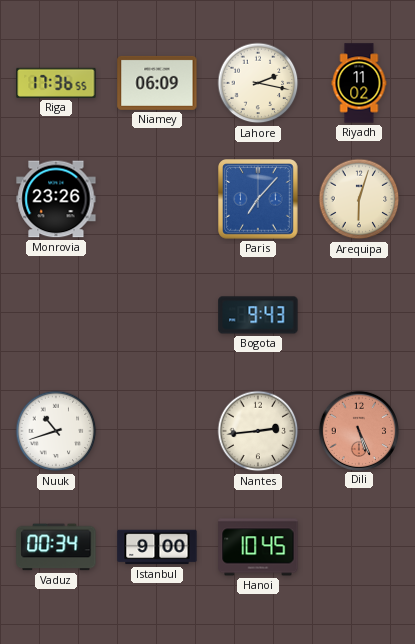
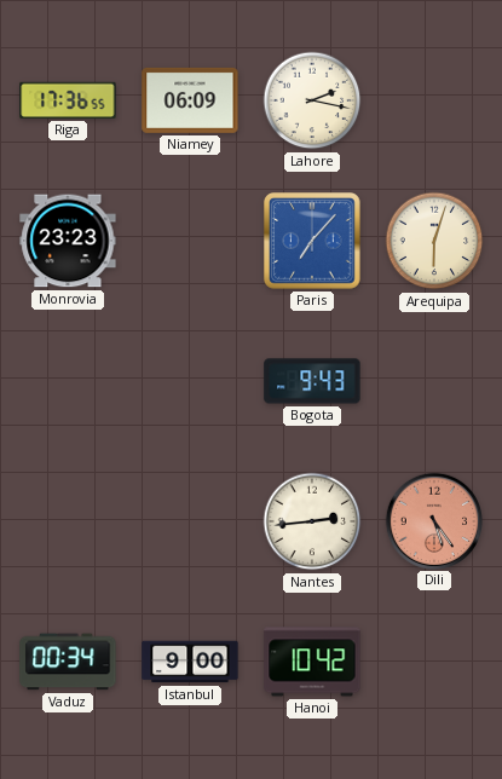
Riyadh: 11:02 -> none
Monrovia: 23:26 -> 23:23
Nuuk: 10:42 -> none
Dili: 5:26 -> 5:24
Hanoi: 10:45 -> 10:42
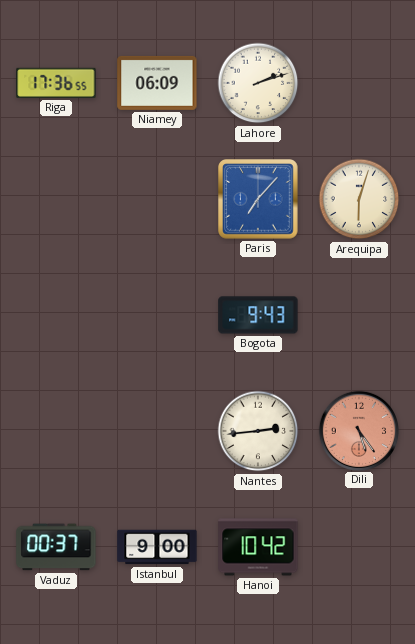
Lahore: 2:17 -> 2:12
Monrovia: 23:23 -> none
Vaduz: 00:34 -> 00:37
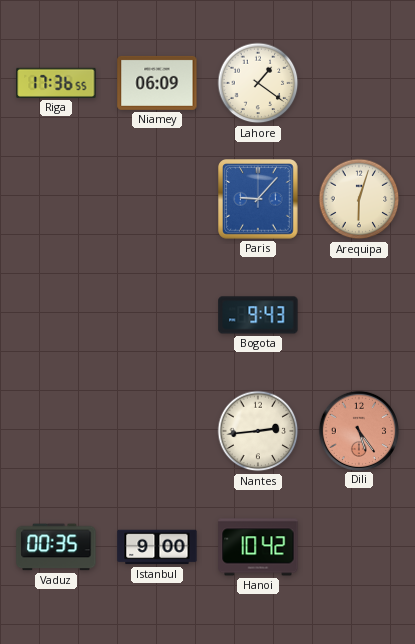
Lahore: 2:12 -> 1:21
Paris: 7:07 -> 9:07
Vaduz: 00:37 -> 00:35
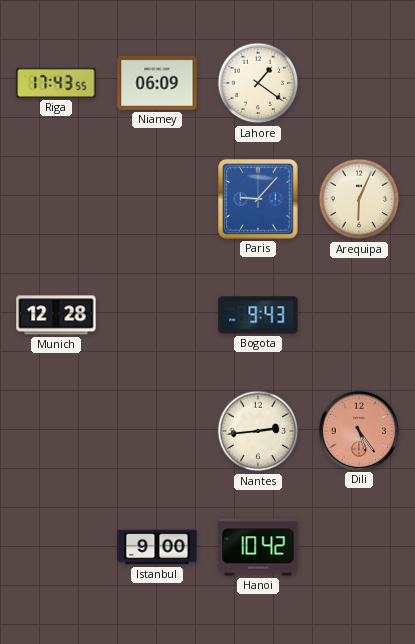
Riga: 17:36 -> 17:43
Arequipa: 6:03 -> 6:04
Munich: none -> 12:28
Vaduz: 00:35 -> none
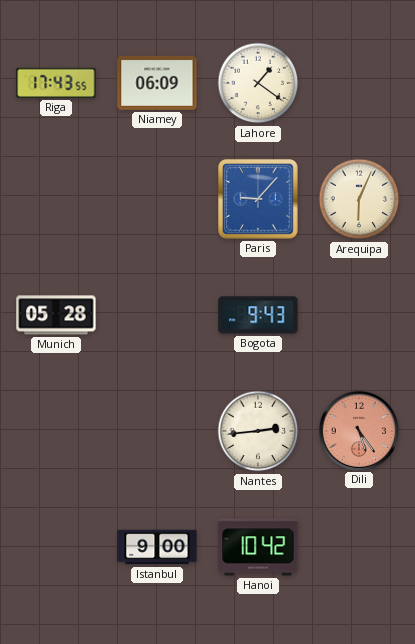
Munich: 12:28 -> 05:28
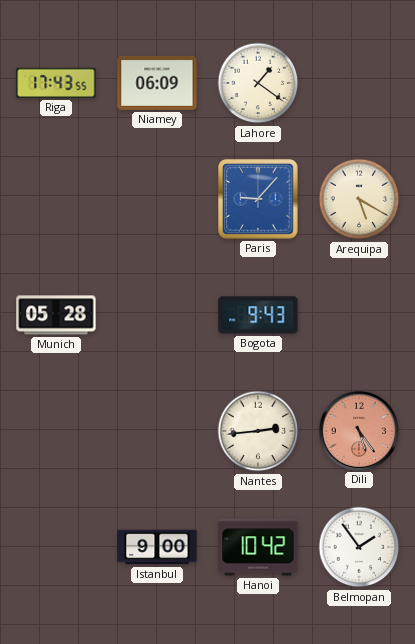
Arequipa: 6:04 -> 5:20
Belmopan: none -> 1:54
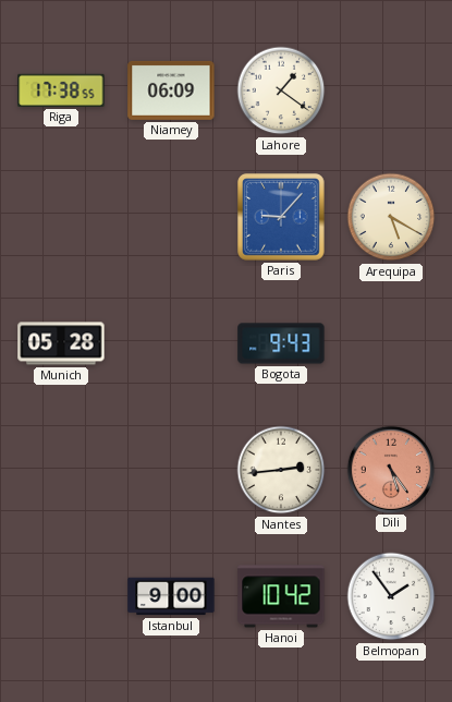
Riga: 17:43 -> 17:38
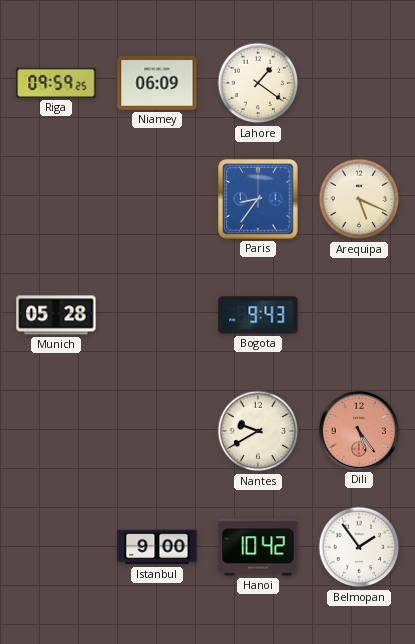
Riga: 17:38 -> 09:59
Paris: 9:07 -> 8:36
Arequipa: 5:20 -> 5:19
Nantes: 2:44 -> 9:40
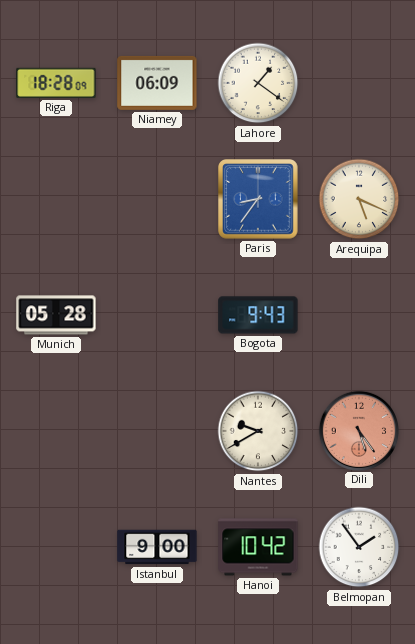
Riga: 09:59 -> 18:28
